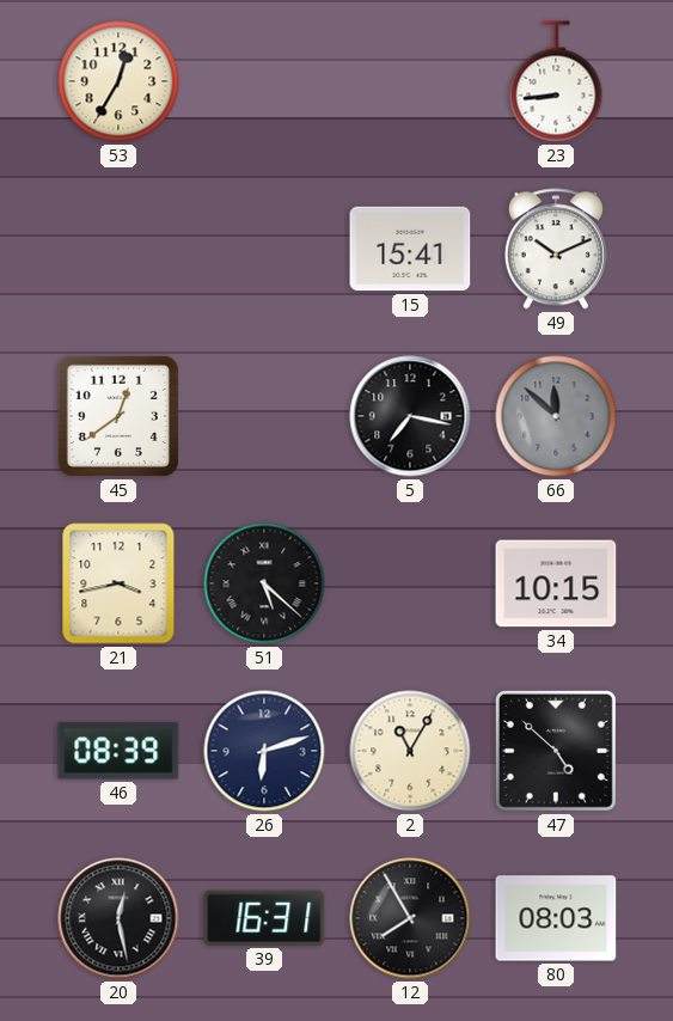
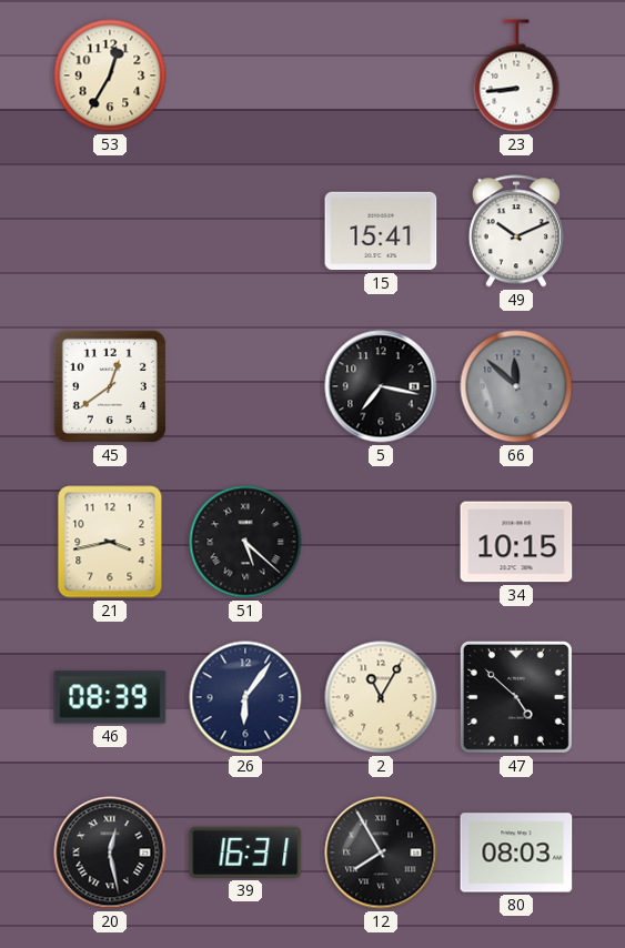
26: 6:12 -> 6:06
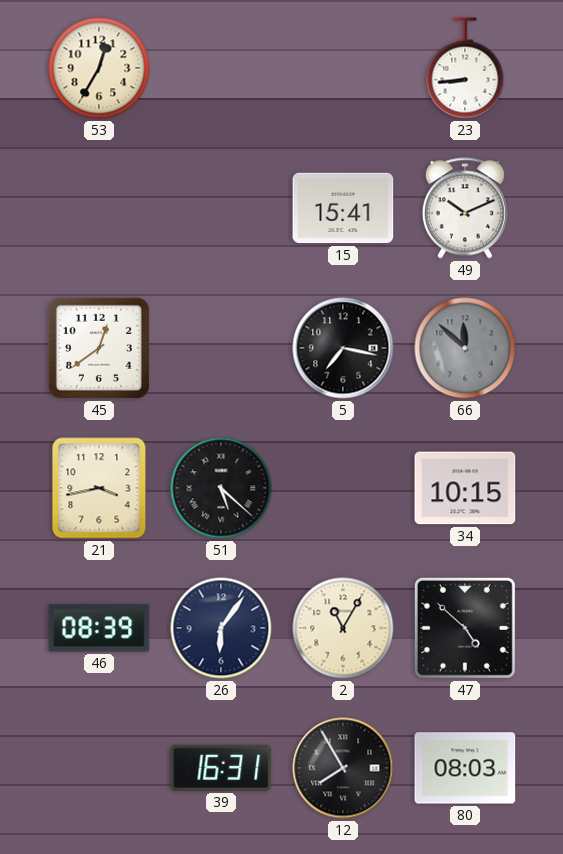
20: 12:28 -> none
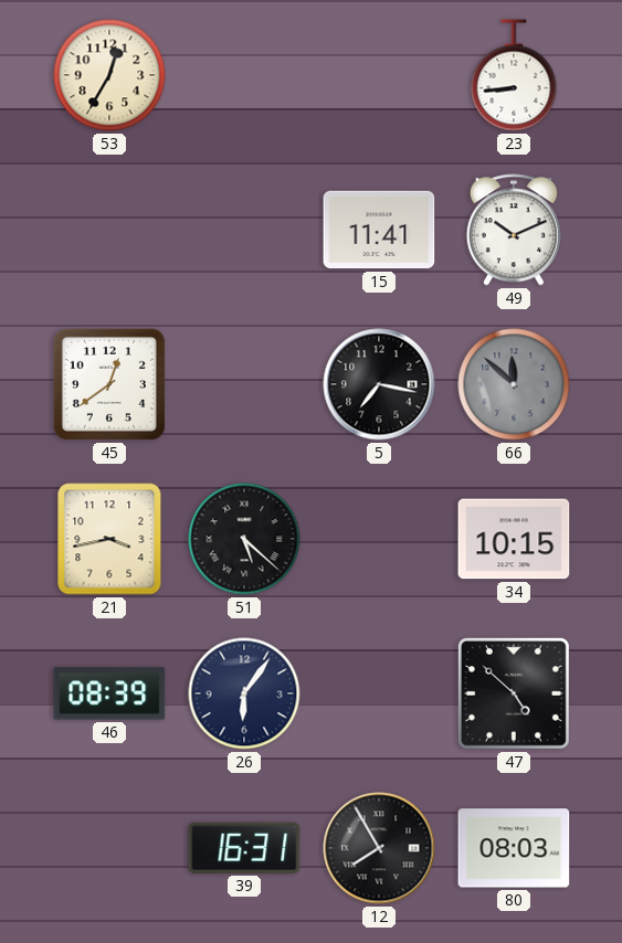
15: 15:41 -> 11:41
2: 11:05 -> none
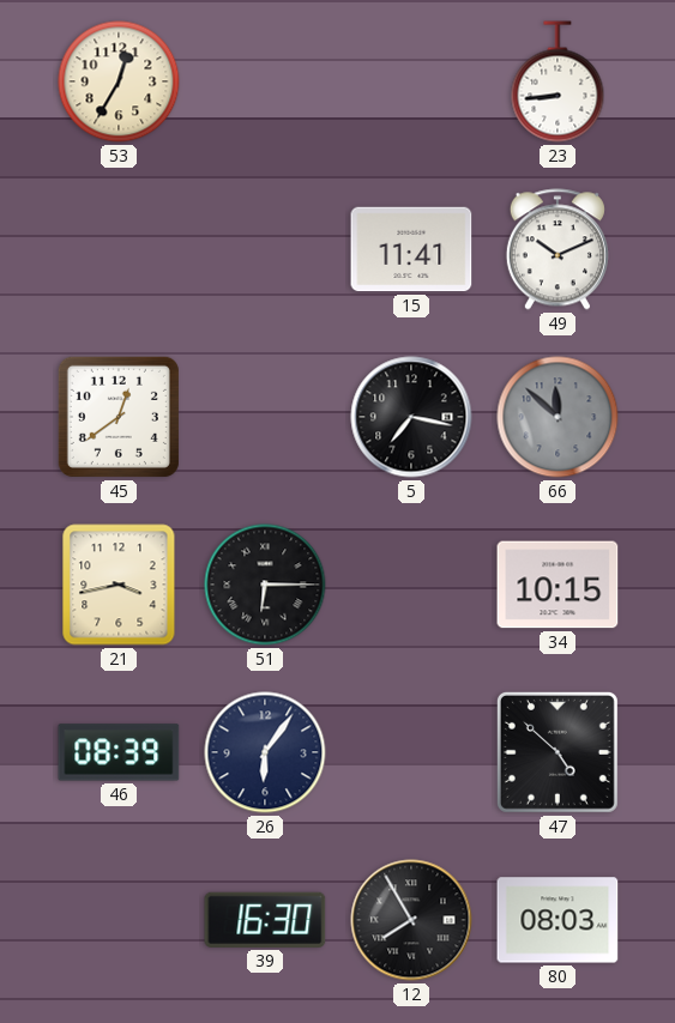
51: 5:22 -> 6:15
39: 16:31 -> 16:30
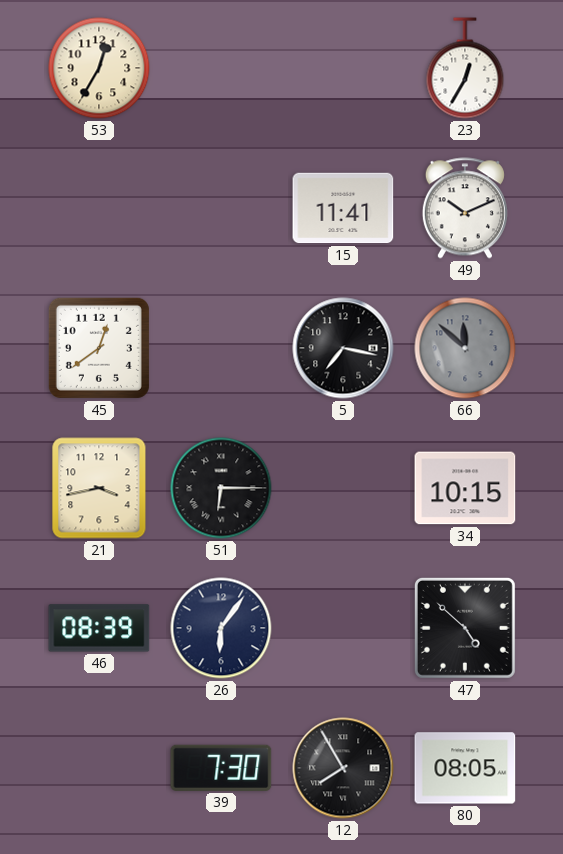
23: 8:44 -> 12:35
39: 16:30 -> 7:30
80: 08:03 -> 08:05
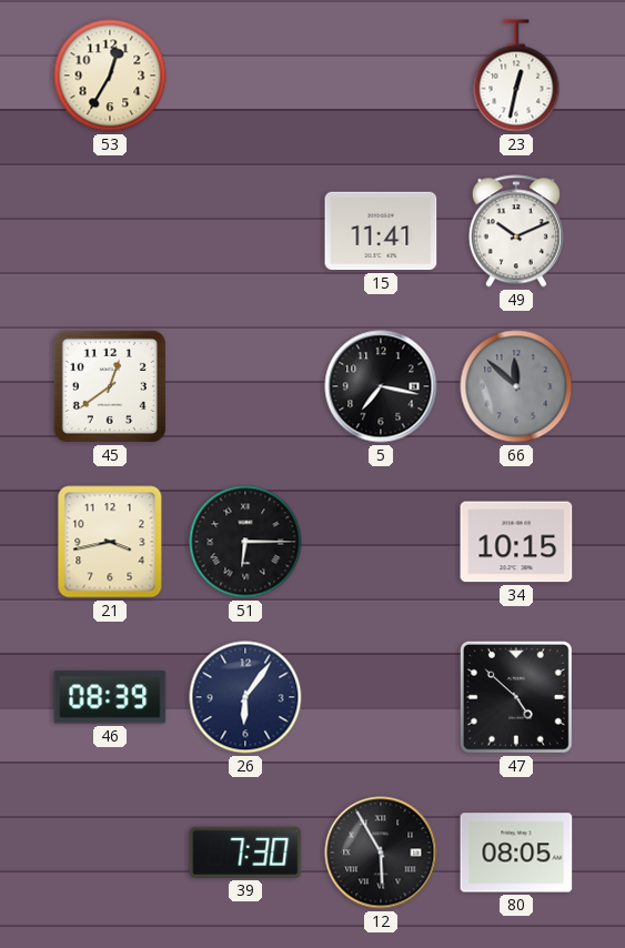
23: 12:35 -> 12:32
12: 7:55 -> 5:55
